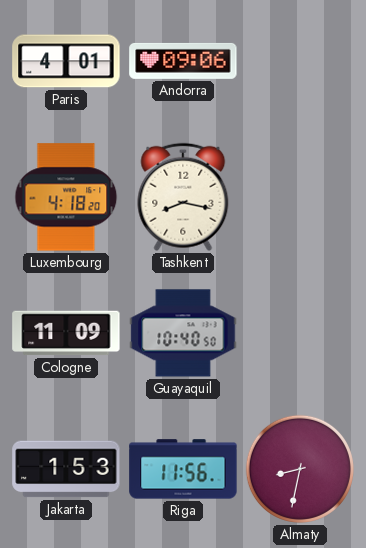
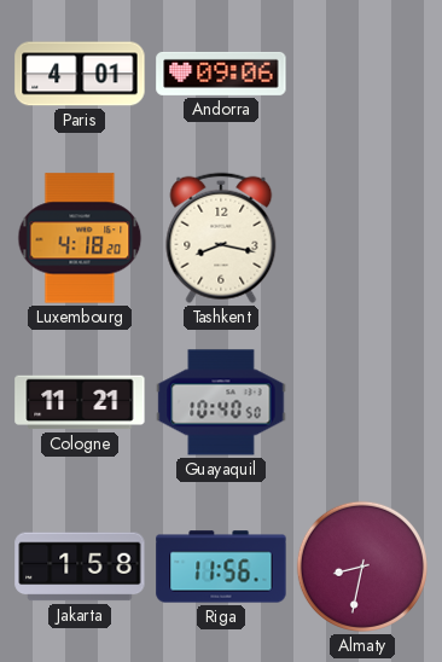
Cologne: 11:09 -> 11:21
Jakarta: 1:53 -> 1:58
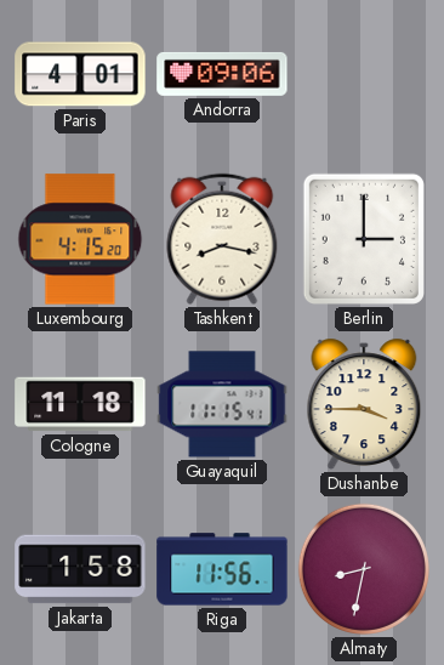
Luxembourg: 4:18 -> 4:15
Berlin: none -> 3:00
Cologne: 11:21 -> 11:18
Guayaquil: 10:40 -> 11:15
Dushanbe: none -> 3:45
